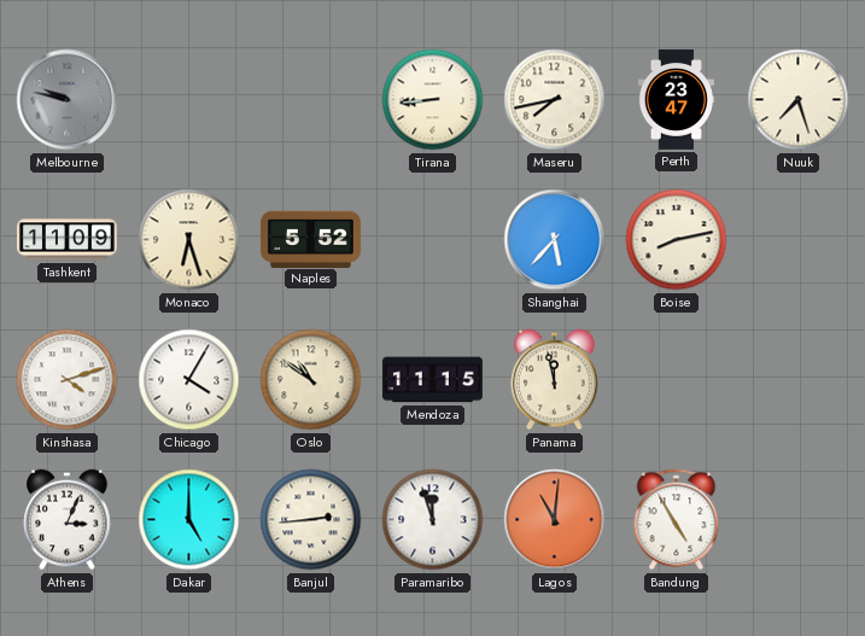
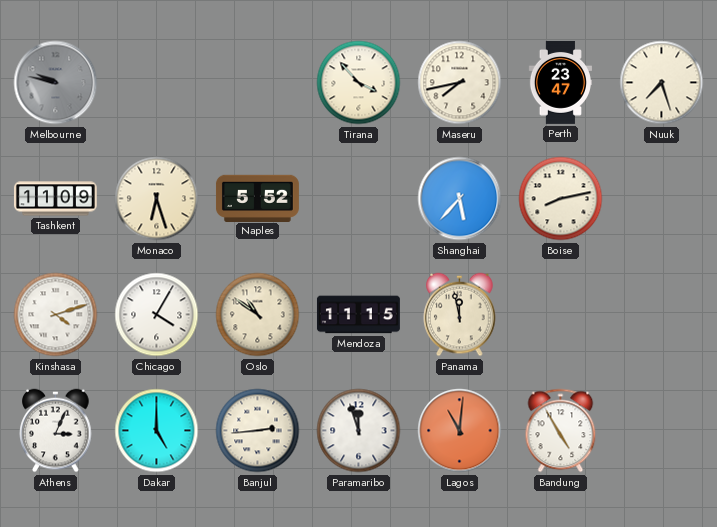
Tirana: 8:44 -> 3:53
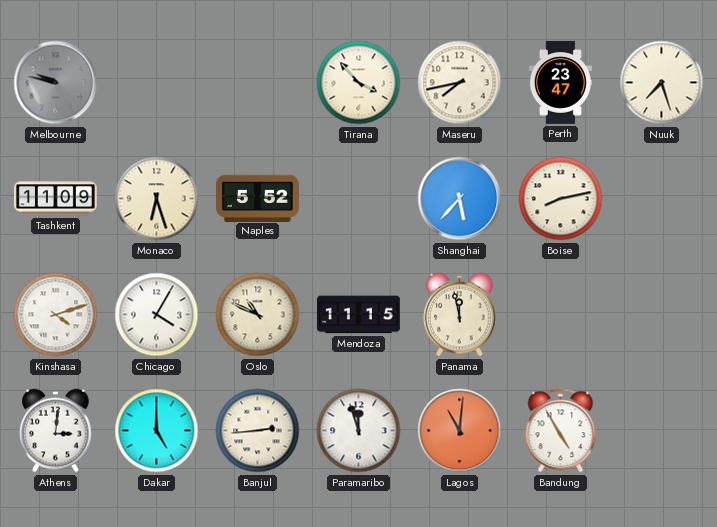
Oslo: 10:51 -> 10:49
Athens: 3:04 -> 3:01
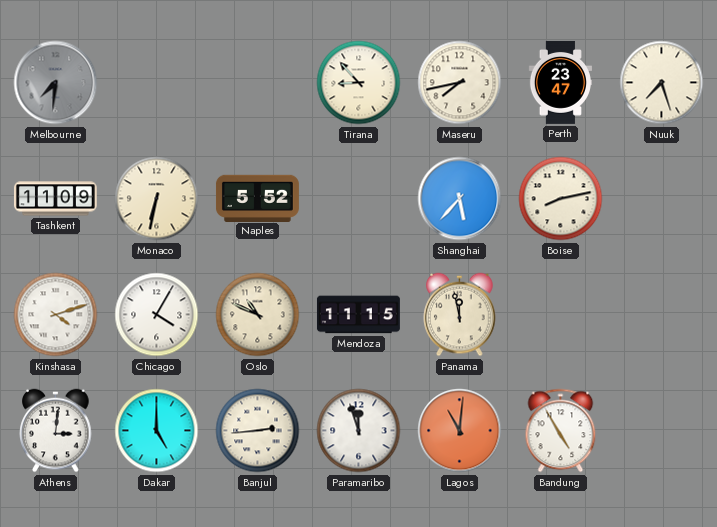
Melbourne: 9:47 -> 7:31
Tirana: 3:53 -> 8:53
Monaco: 6:27 -> 6:32
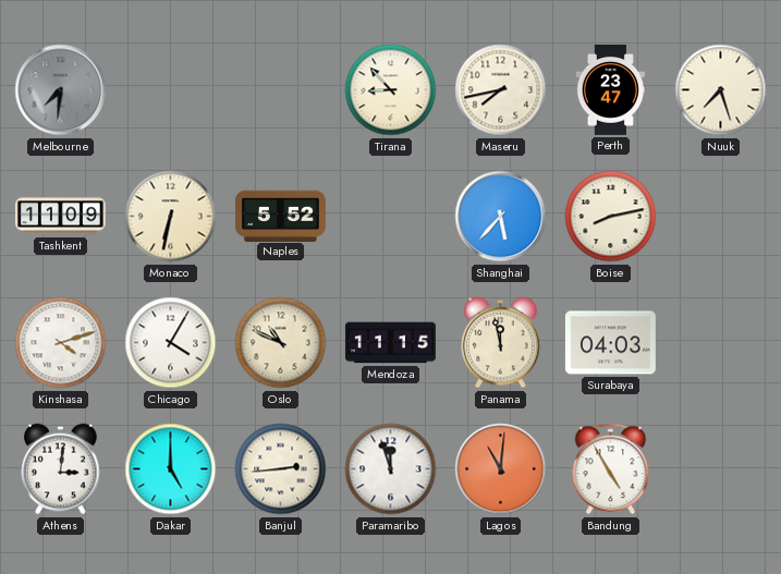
Surabaya: none -> 04:03
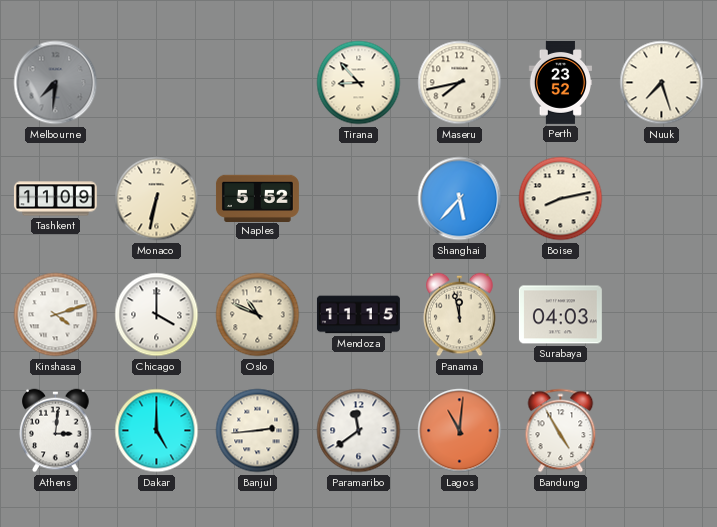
Perth: 23:47 -> 23:52
Chicago: 4:05 -> 4:00
Paramaribo: 11:57 -> 11:39
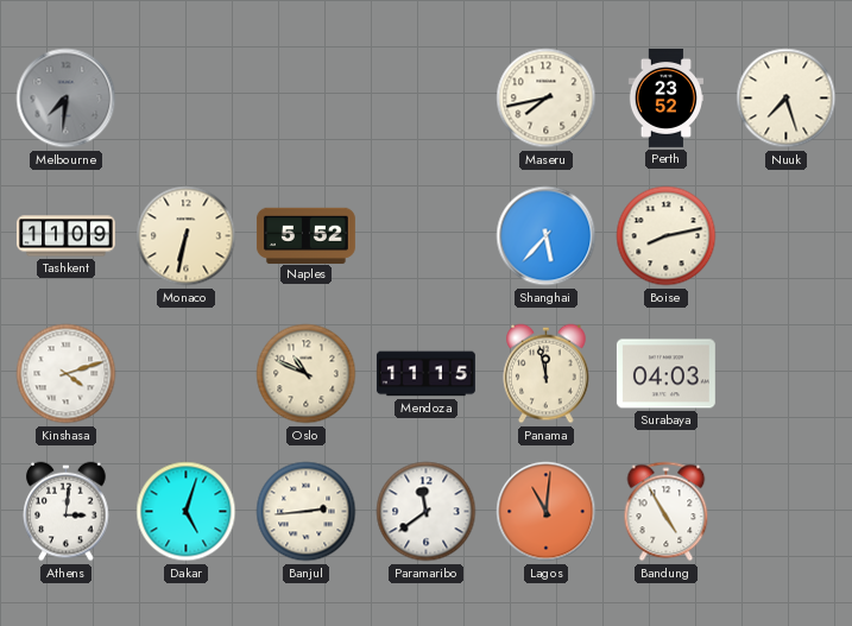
Tirana: 8:53 -> none
Chicago: 4:00 -> none
Dakar: 5:00 -> 5:03
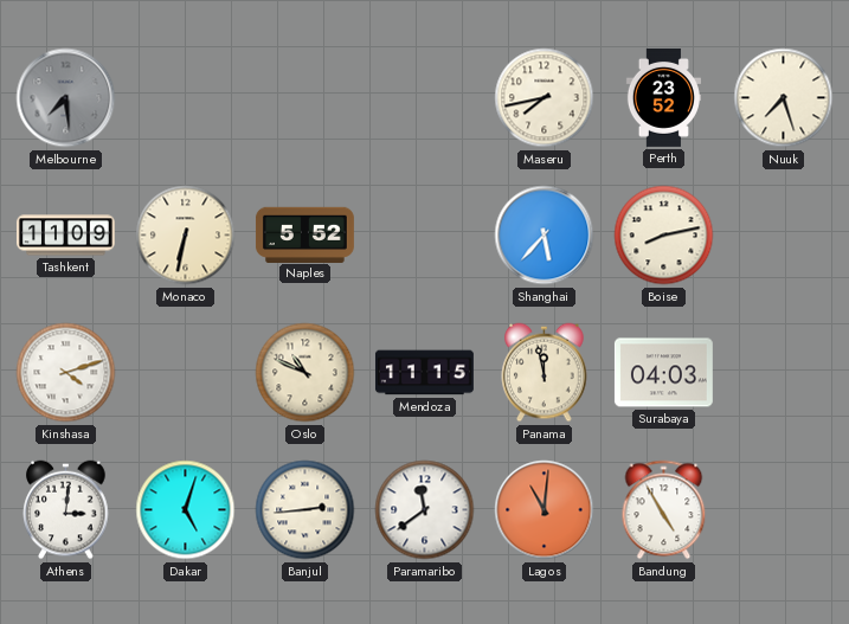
Melbourne: 7:31 -> 7:29
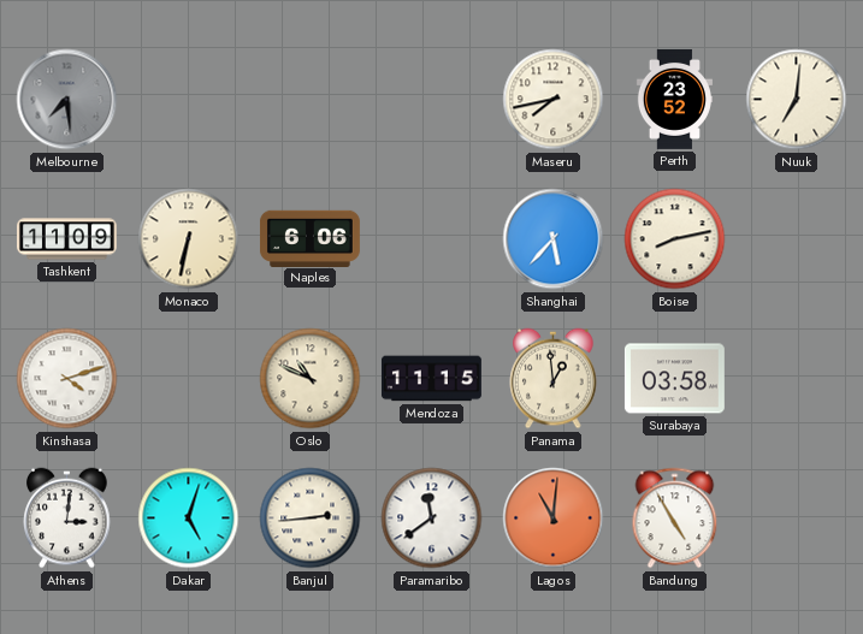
Nuuk: 7:27 -> 7:01
Naples: 5:52 -> 6:06
Panama: 11:58 -> 12:59
Surabaya: 04:03 -> 03:58
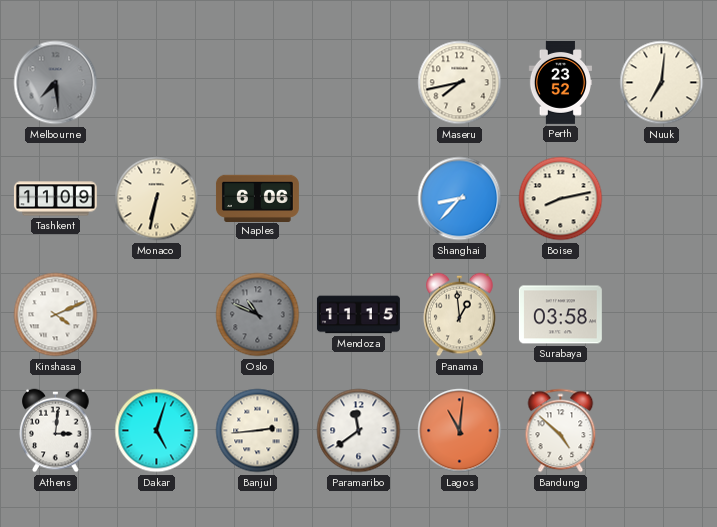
Shanghai: 5:37 -> 8:37
Kinshasa: 4:12 -> 4:11
Oslo dial: cream -> grey
Bandung: 4:55 -> 4:52
